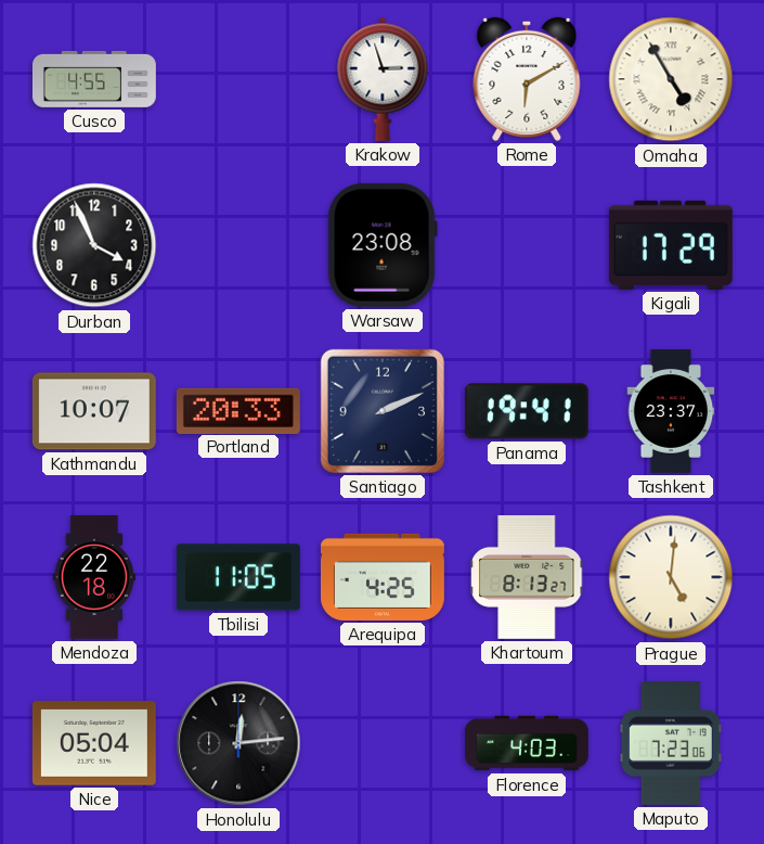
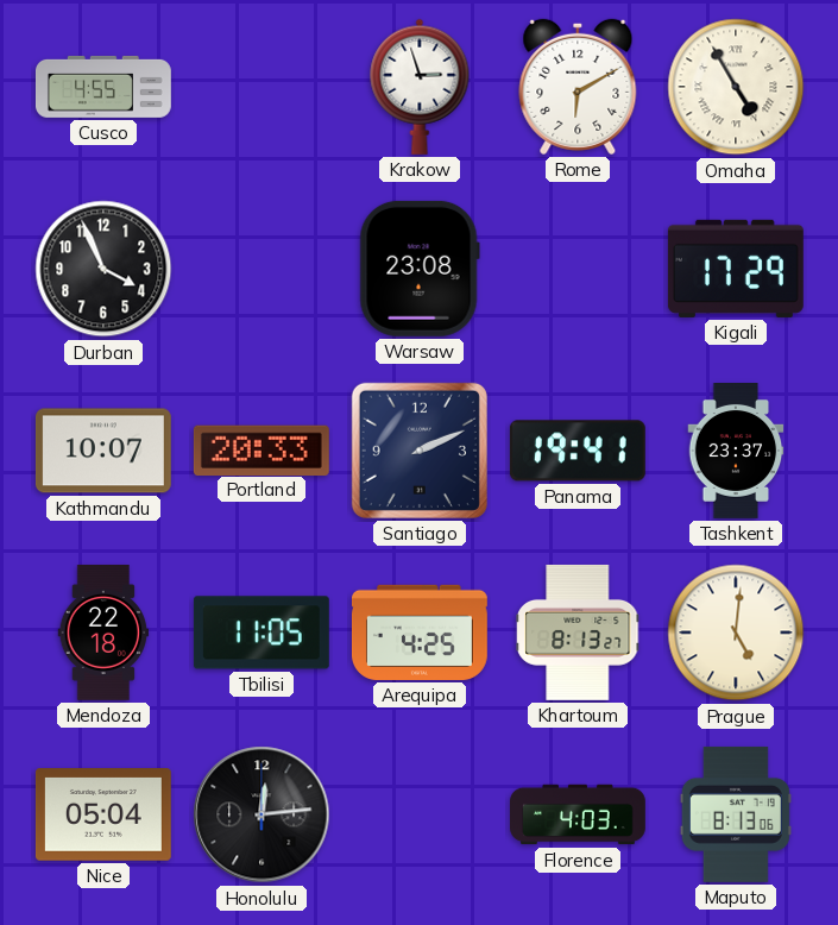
Maputo: 7:23 -> 8:13
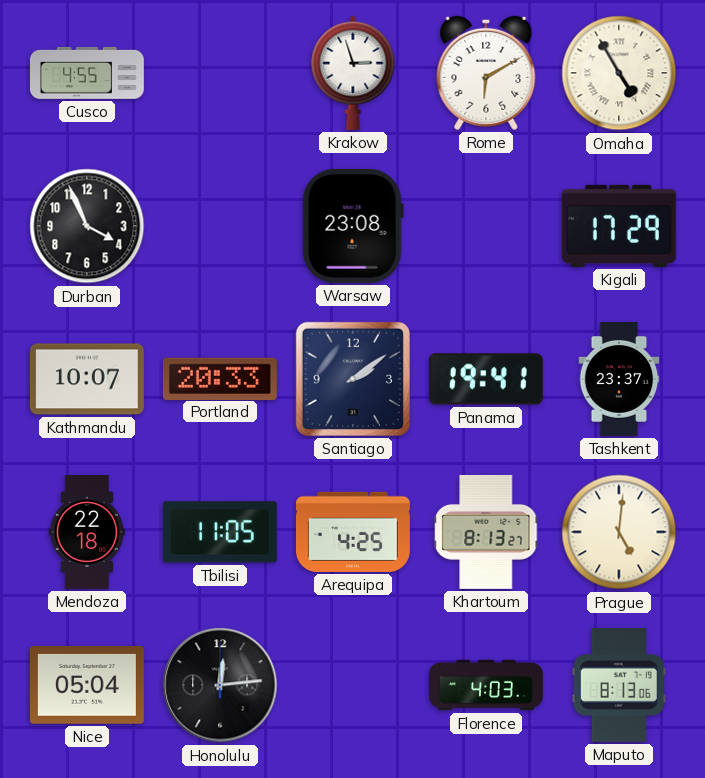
Santiago: 2:11 -> 2:09
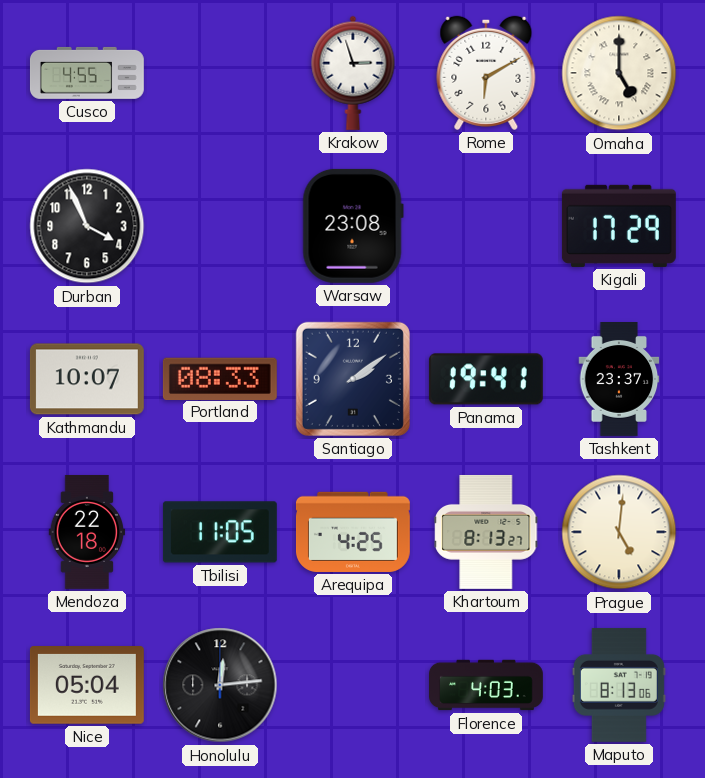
Omaha: 4:55 -> 5:00
Portland: 20:33 -> 08:33
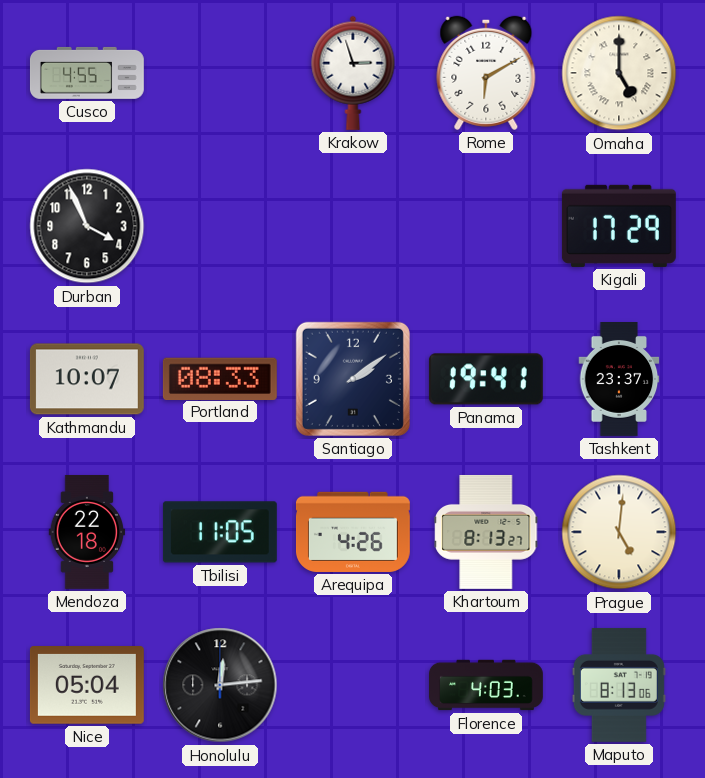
Warsaw: 23:08 -> none
Arequipa: 4:25 -> 4:26
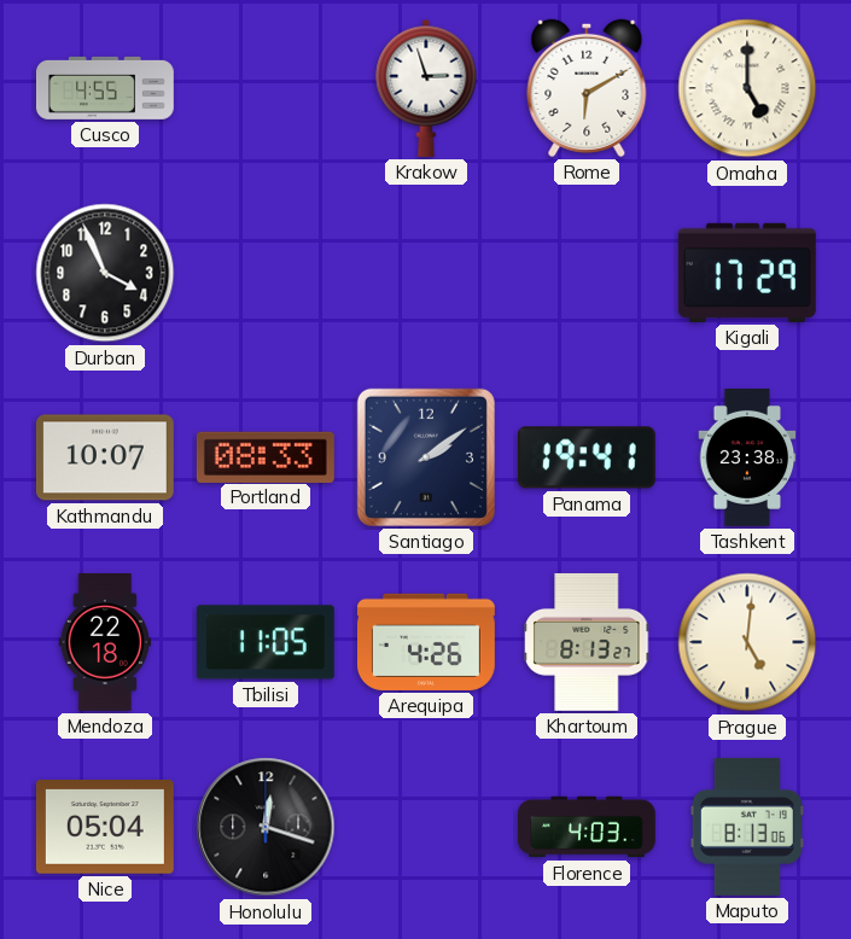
Tashkent: 23:37 -> 23:38
Honolulu: 12:14 -> 12:18
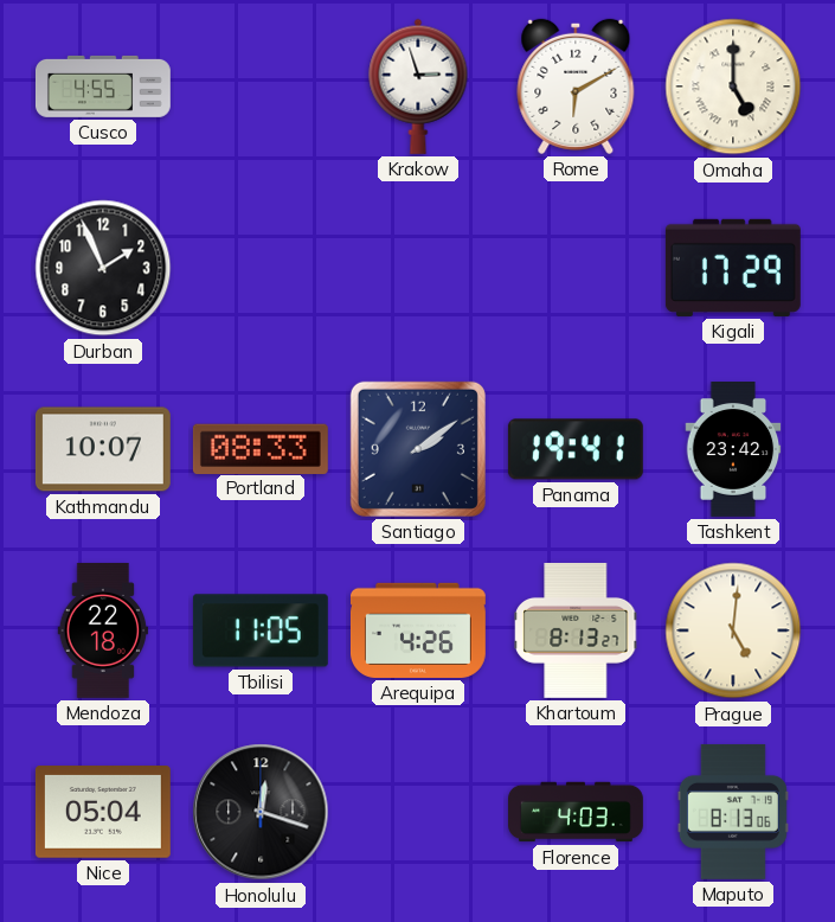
Durban: 3:56 -> 1:56
Tashkent: 23:38 -> 23:42
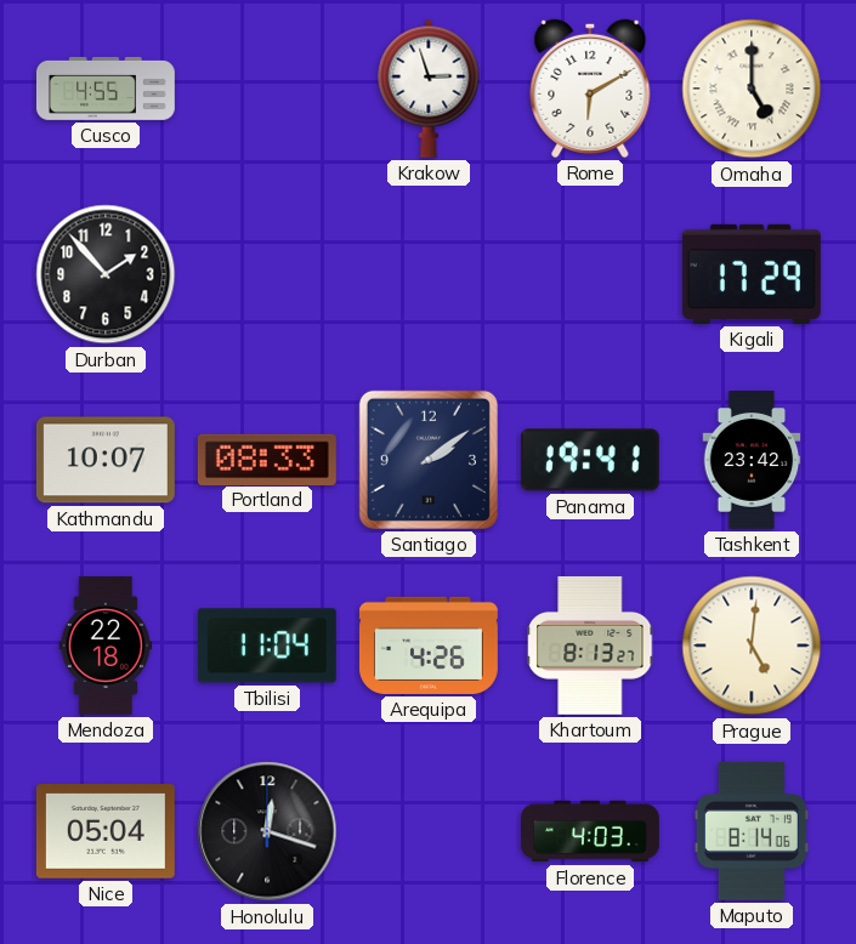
Durban: 1:56 -> 1:53
Tbilisi: 11:05 -> 11:04
Maputo: 8:13 -> 8:14
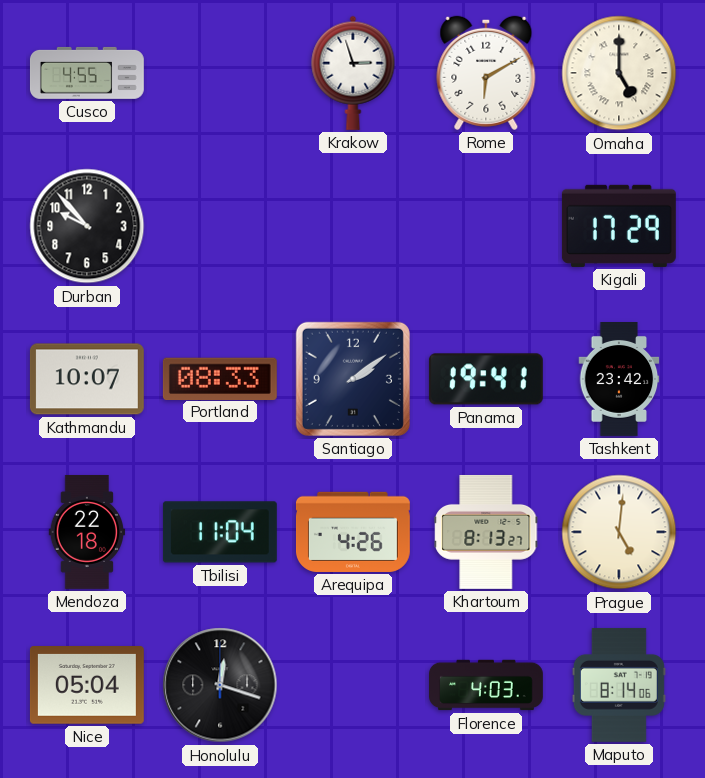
Durban: 1:53 -> 9:53
